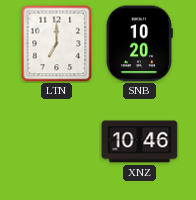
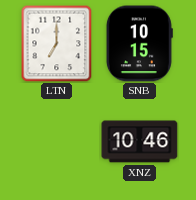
SNB: 10:20 -> 10:15
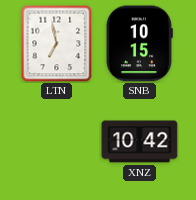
LTN: 7:00 -> 6:58
XNZ: 10:46 -> 10:42
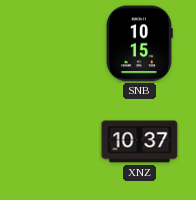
LTN: 6:58 -> none
XNZ: 10:42 -> 10:37
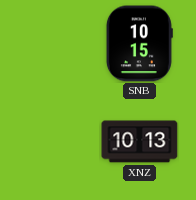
XNZ: 10:37 -> 10:13
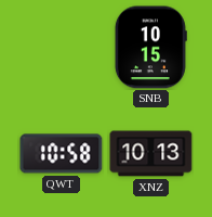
QWT: none -> 10:58
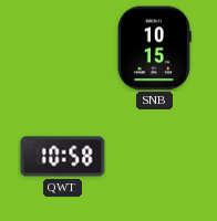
XNZ: 10:13 -> none
